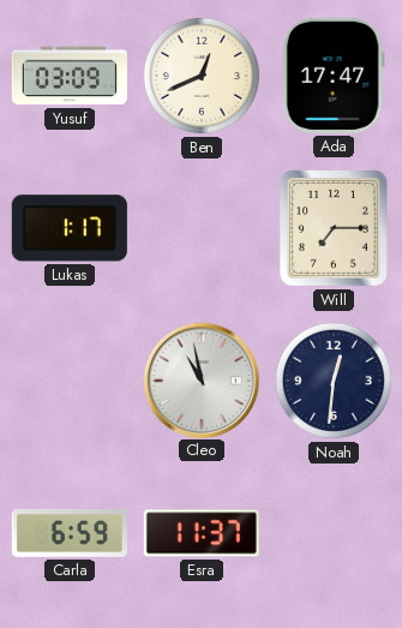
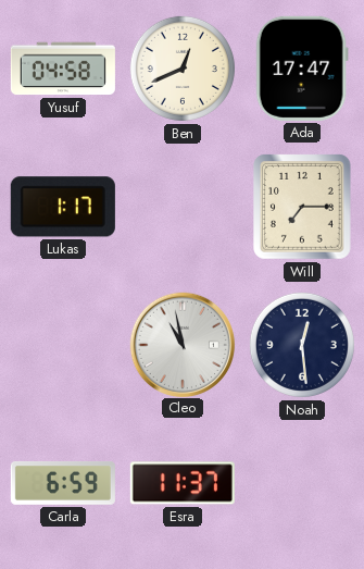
Yusuf: 03:09 -> 04:58
Noah: 12:31 -> 12:29
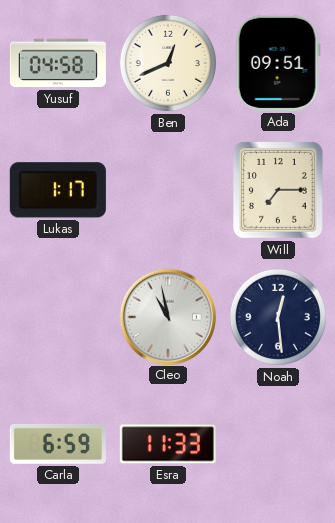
Ada: 17:47 -> 09:51
Esra: 11:37 -> 11:33
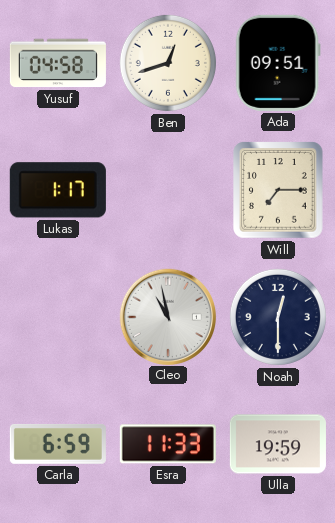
Ben: 12:41 -> 12:42
Noah: 12:29 -> 12:30
Ulla: none -> 19:59
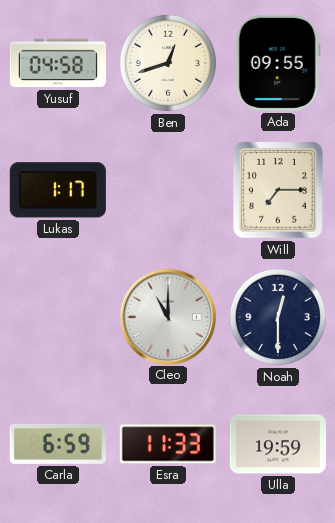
Ada: 09:51 -> 09:55
Cleo: 10:58 -> 11:00
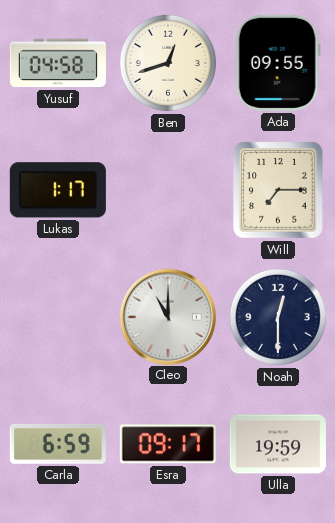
Esra: 11:33 -> 09:17
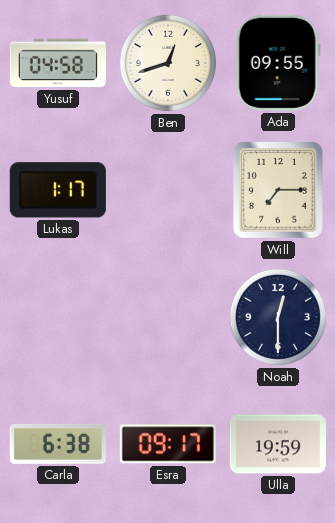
Cleo: 11:00 -> none
Carla: 6:59 -> 6:38
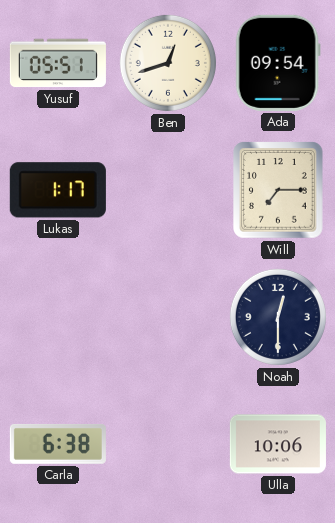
Yusuf: 04:58 -> 05:51
Ada: 09:55 -> 09:54
Esra: 09:17 -> none
Ulla: 19:59 -> 10:06
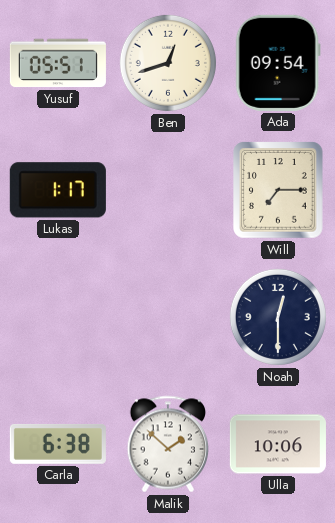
Malik: none -> 1:52
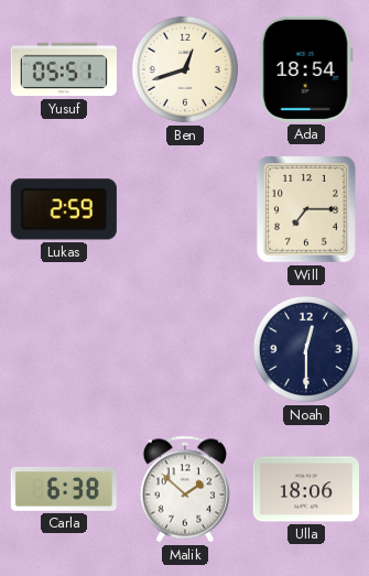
Ada: 09:54 -> 18:54
Lukas: 1:17 -> 2:59
Ulla: 10:06 -> 18:06
